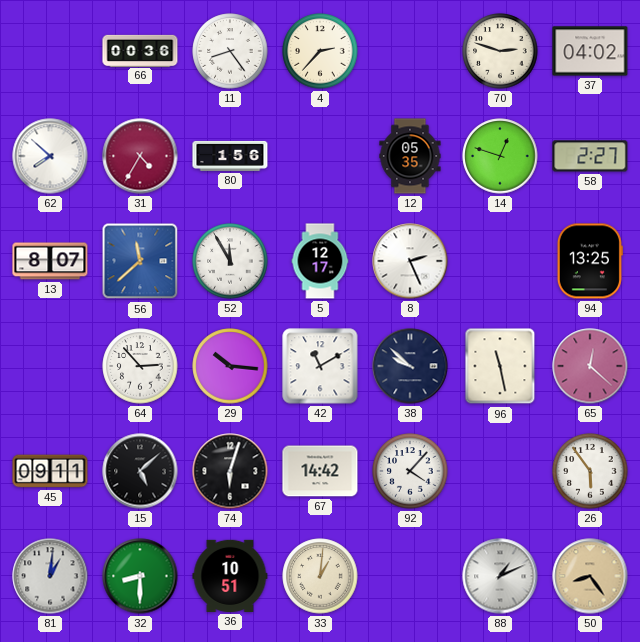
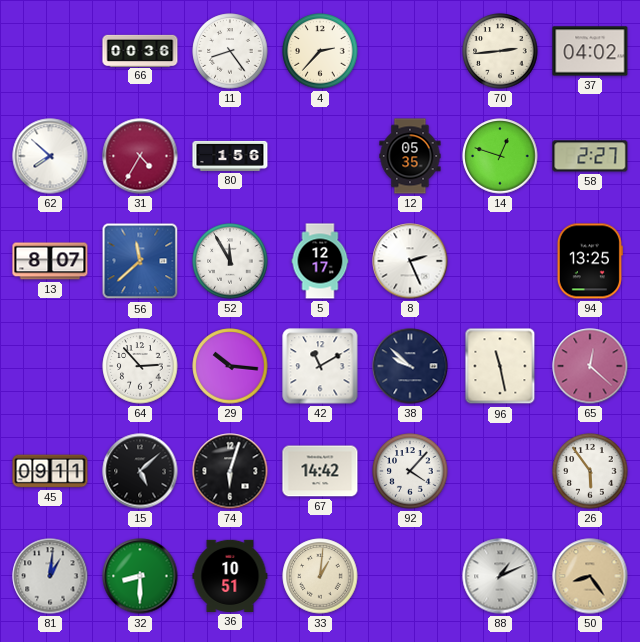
70: 2:48 -> 2:44
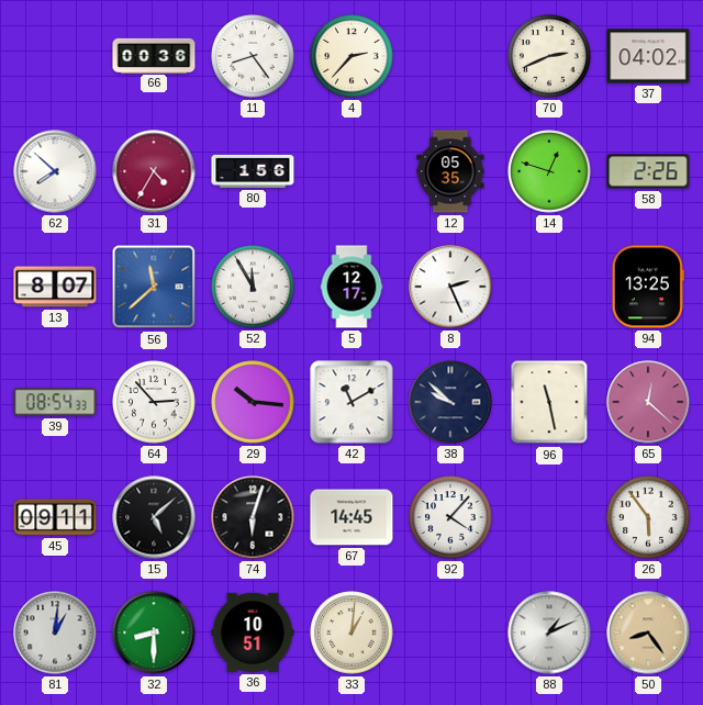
70: 2:44 -> 2:41
58: 2:27 -> 2:26
39: none -> 08:54
67: 14:42 -> 14:45
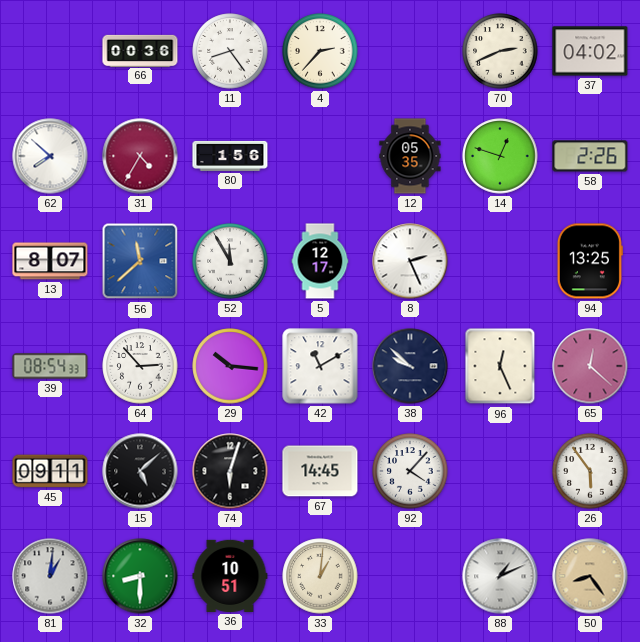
96: 11:28 -> 12:26
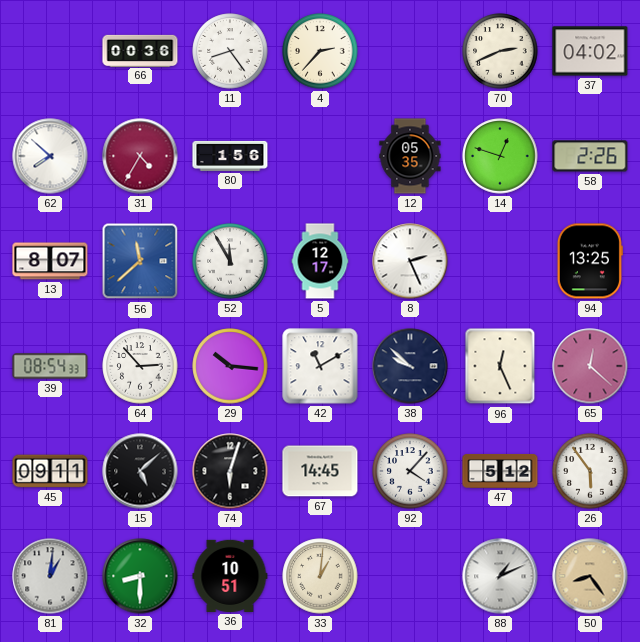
47: none -> 5:12
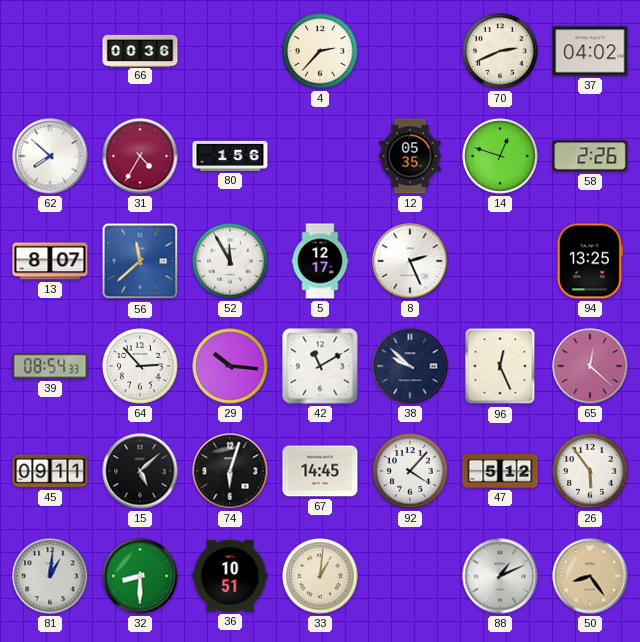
11: 8:24 -> none
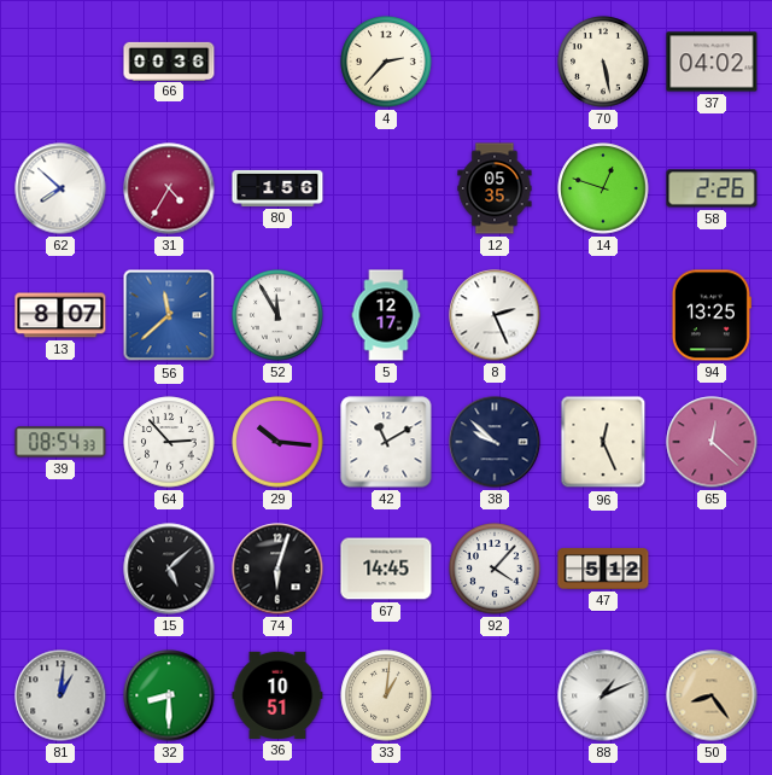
70: 2:41 -> 5:28
45: 09:11 -> none
26: 5:54 -> none
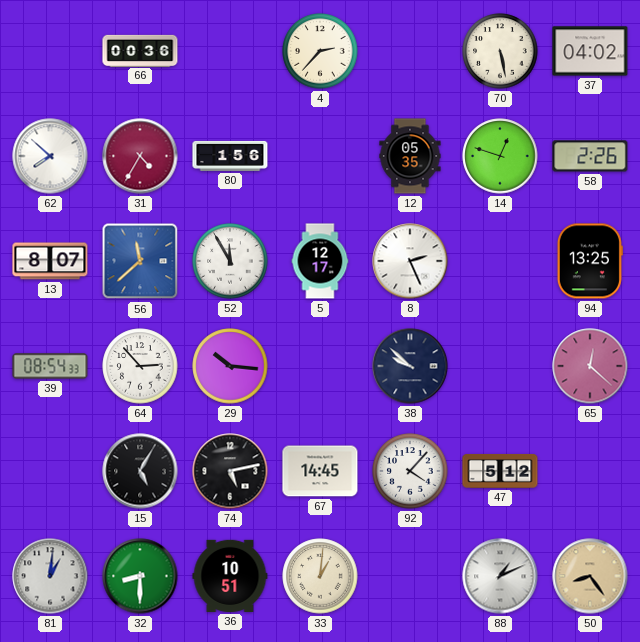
42: 11:10 -> none
96: 12:26 -> none
15: 5:08 -> 5:05
74: 6:03 -> 5:13
